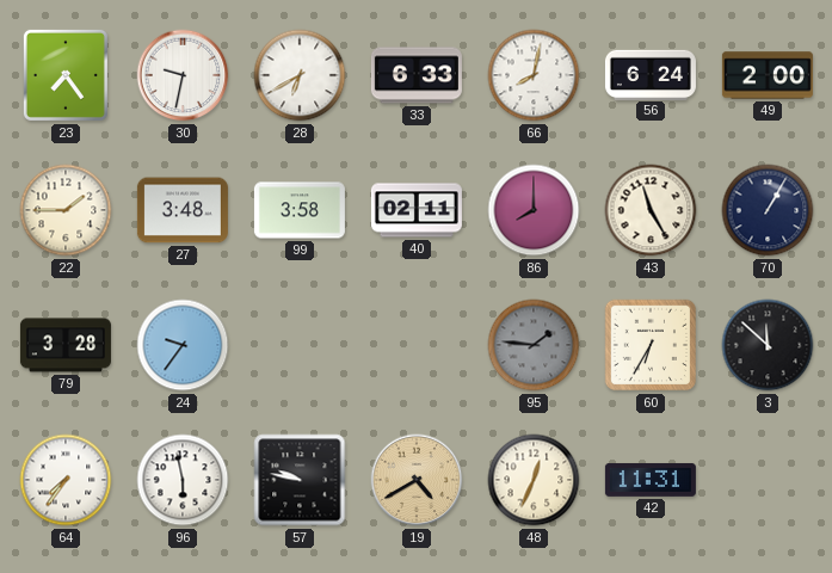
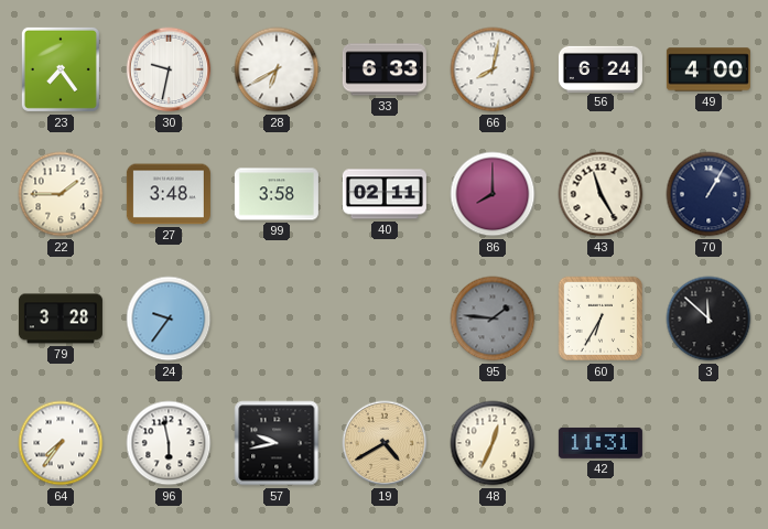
49: 2:00 -> 4:00
57: 9:47 -> 9:43
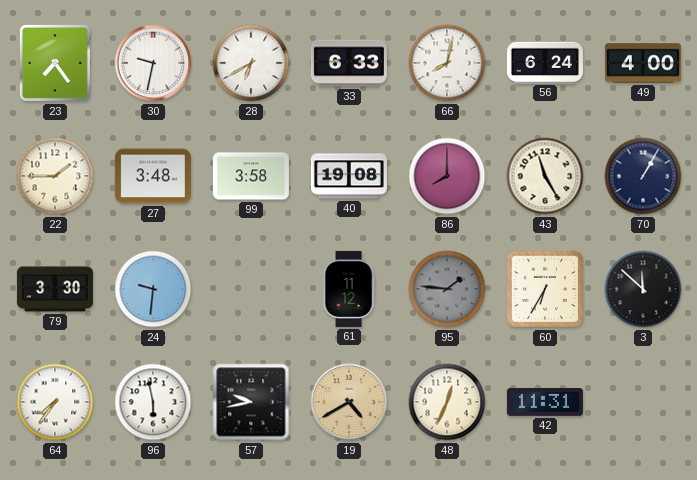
40: 02:11 -> 19:08
79: 3:28 -> 3:30
24: 9:36 -> 9:31
61: none -> 11:12
